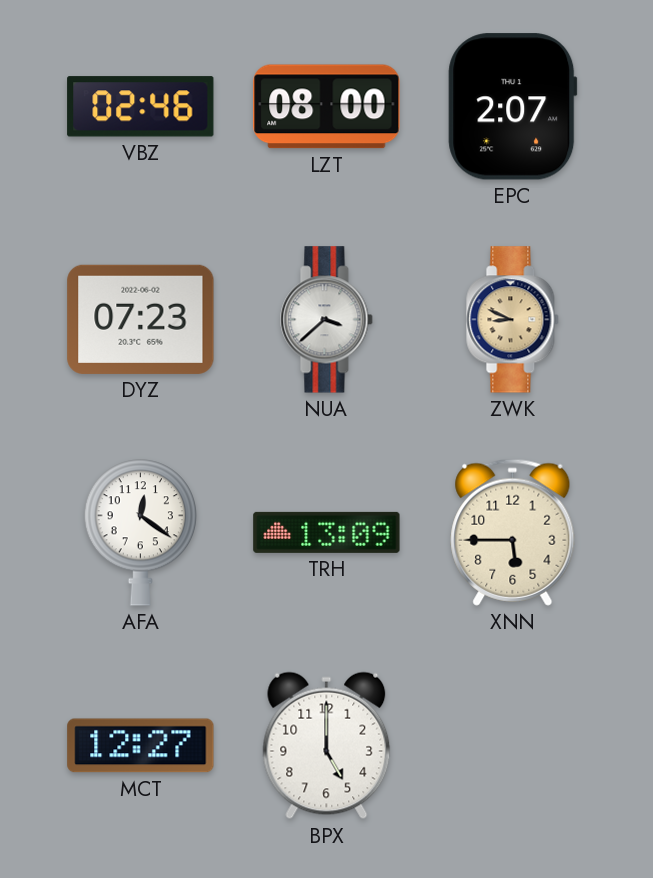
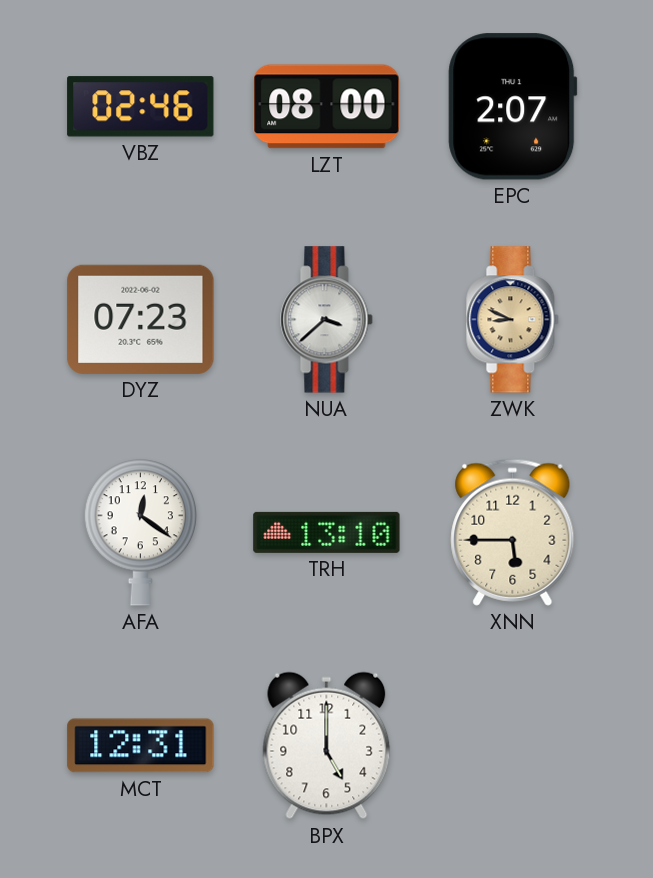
TRH: 13:09 -> 13:10
MCT: 12:27 -> 12:31
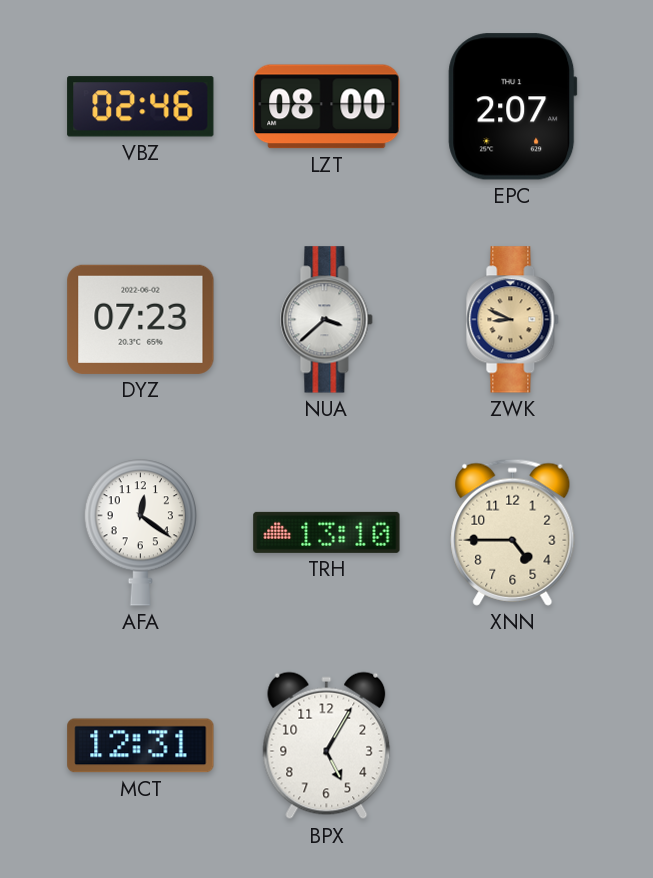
XNN: 5:45 -> 4:45
BPX: 5:00 -> 5:05
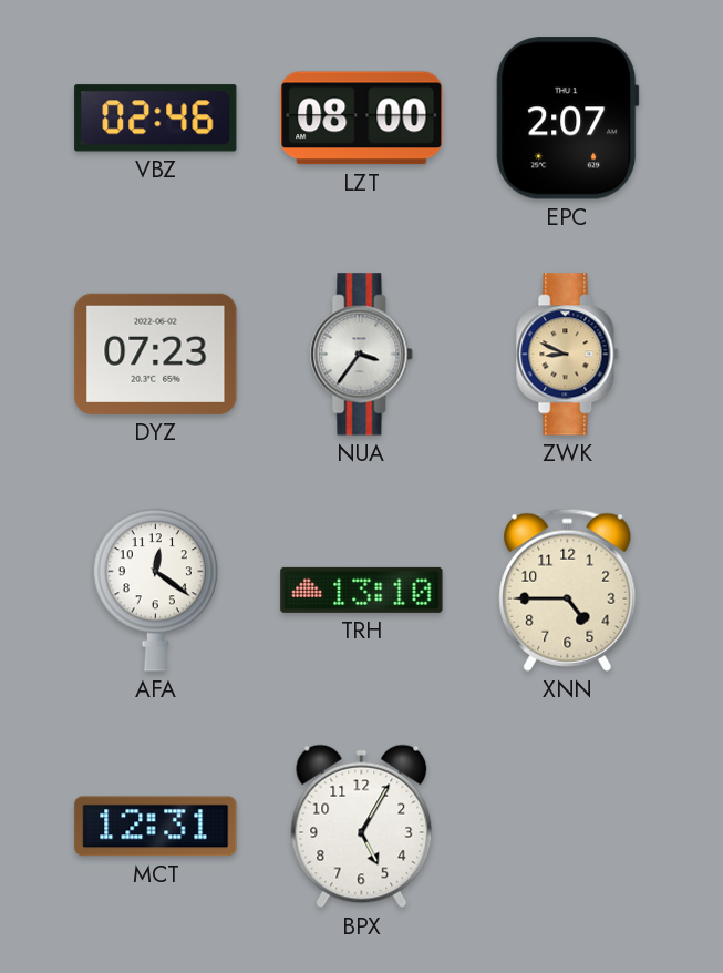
NUA: 3:38 -> 3:36
